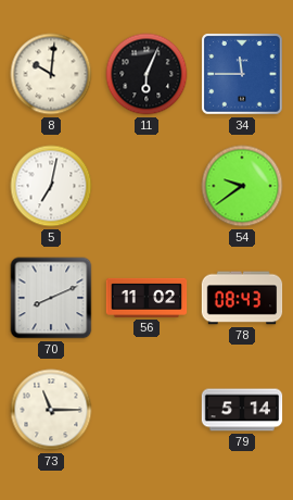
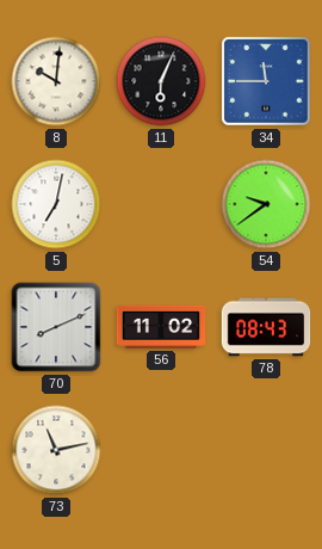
73: 11:15 -> 11:13
79: 5:14 -> none
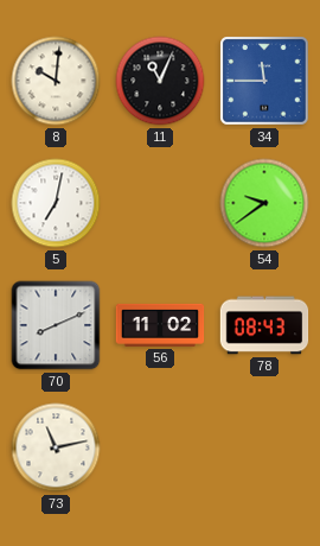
11: 6:04 -> 11:04
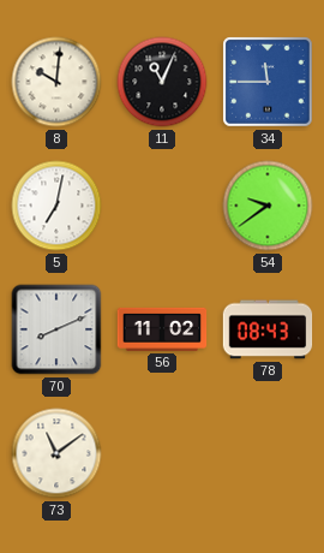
73: 11:13 -> 11:09
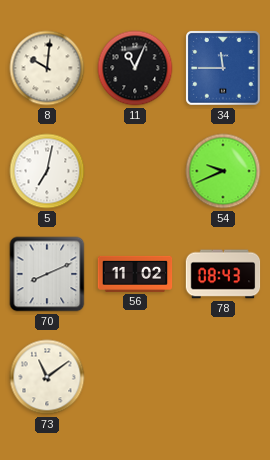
54: 9:39 -> 9:41
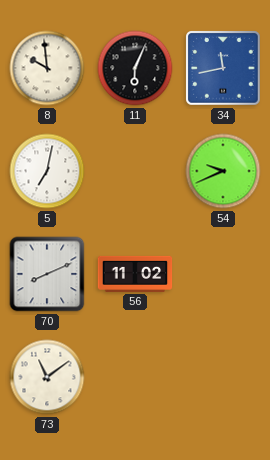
8: 10:01 -> 9:59
11: 11:04 -> 6:04
34: 11:45 -> 11:43
78: 08:43 -> none
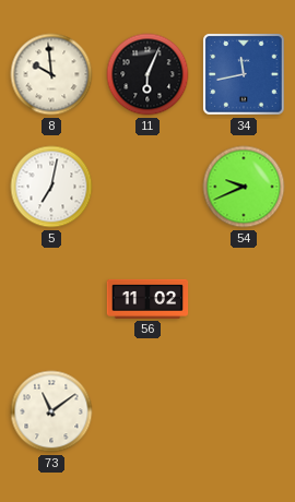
70: 8:11 -> none
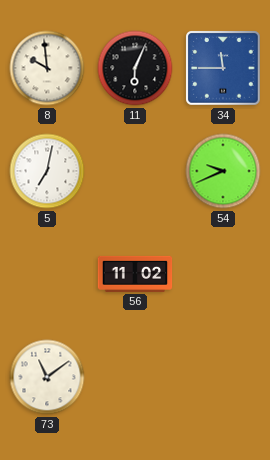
34: 11:43 -> 11:45
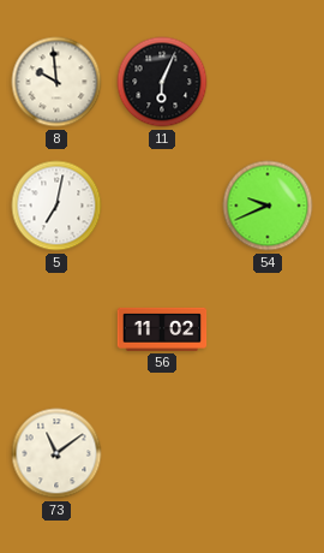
34: 11:45 -> none
